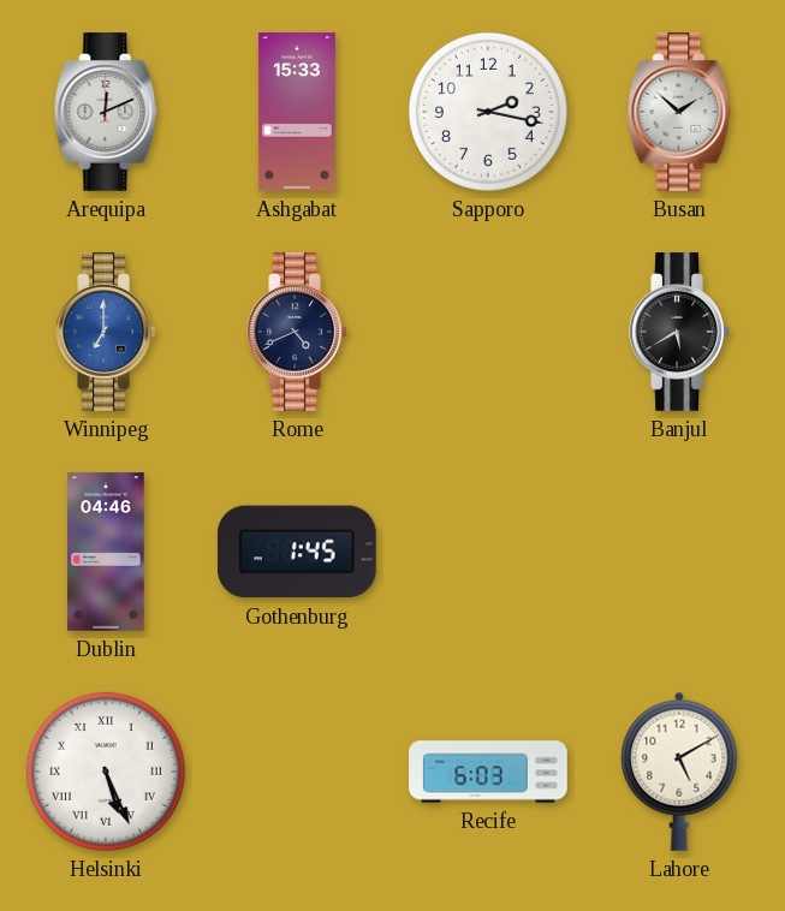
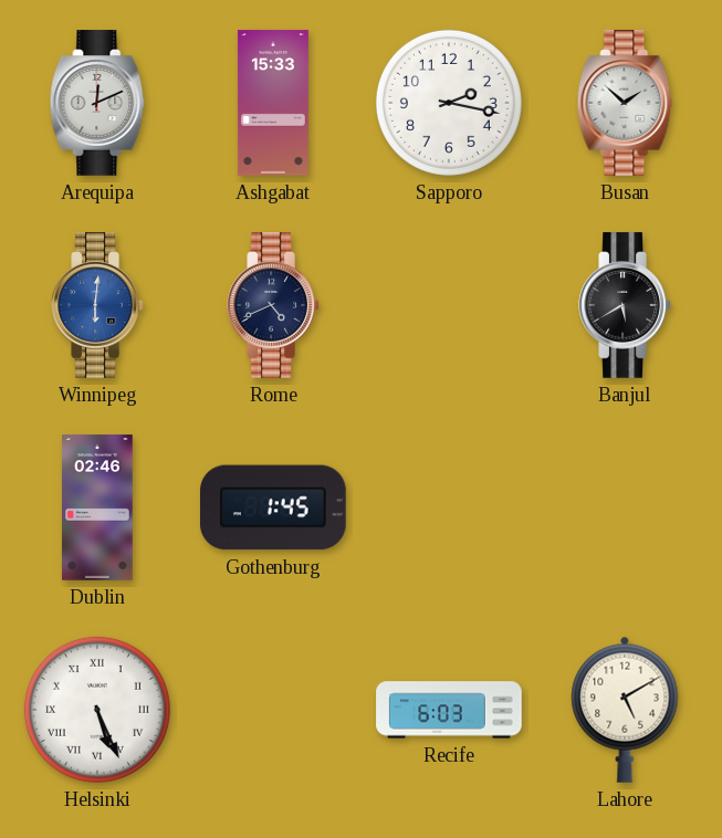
Winnipeg: 7:00 -> 6:01
Dublin: 04:46 -> 02:46
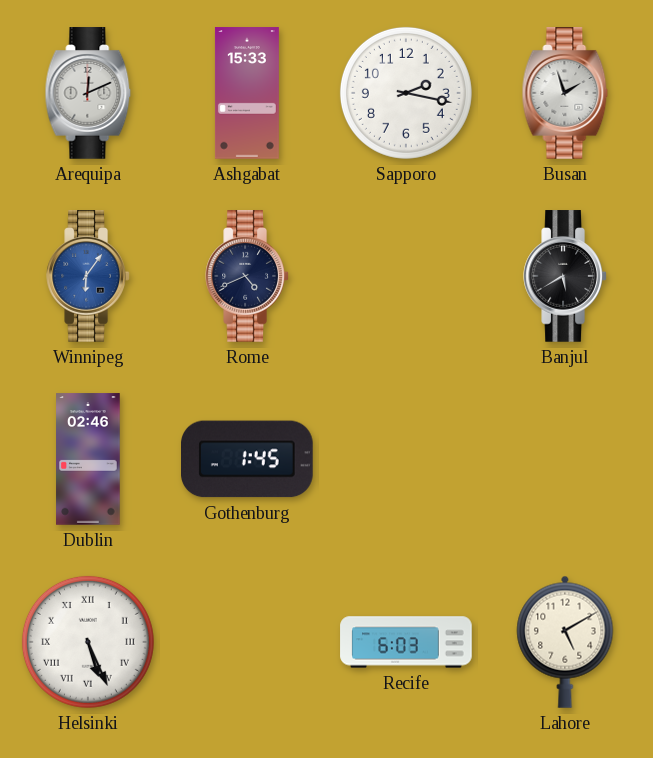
Busan: 1:52 -> 1:57
Winnipeg: 6:01 -> 6:06
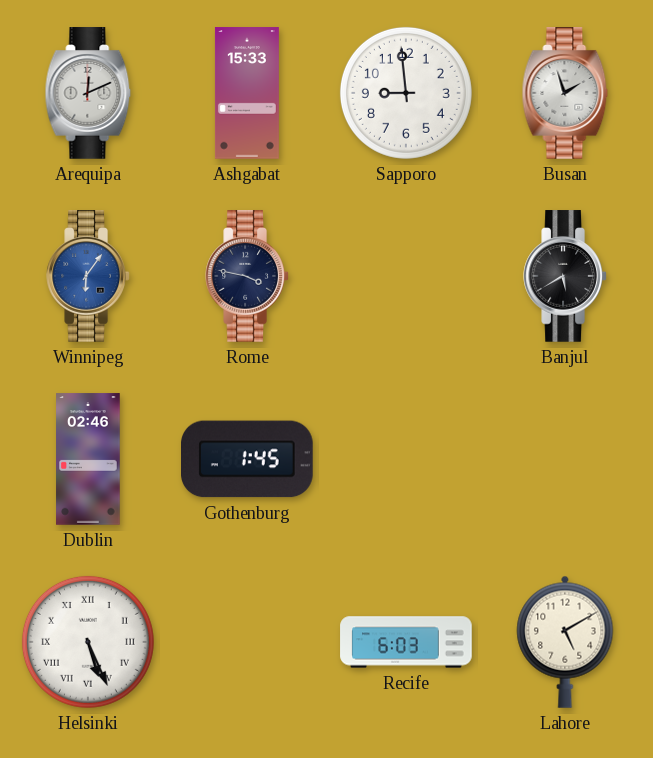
Sapporo: 2:17 -> 8:59
Rome: 4:41 -> 3:47
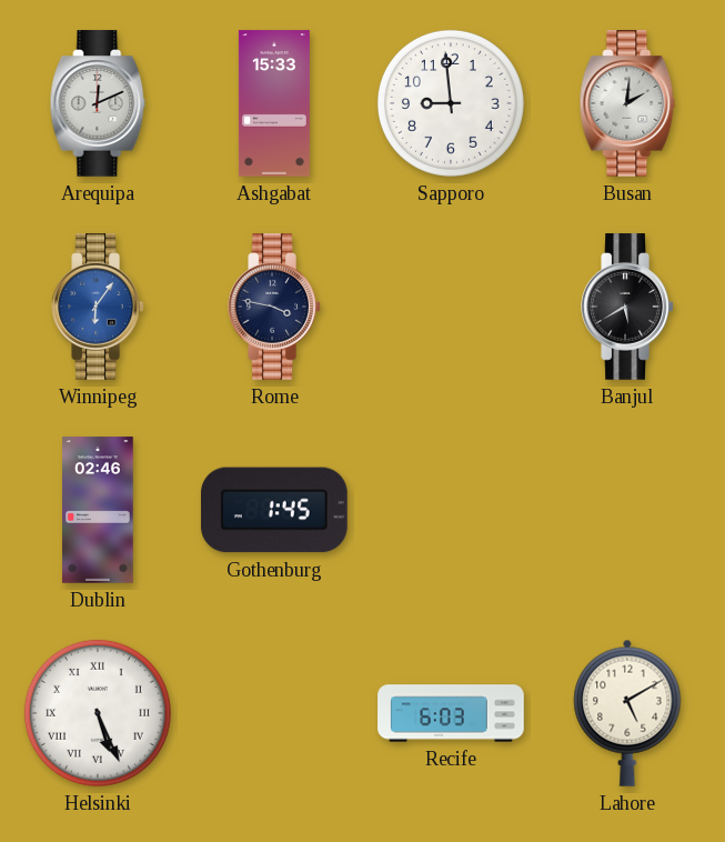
Busan: 1:57 -> 2:01
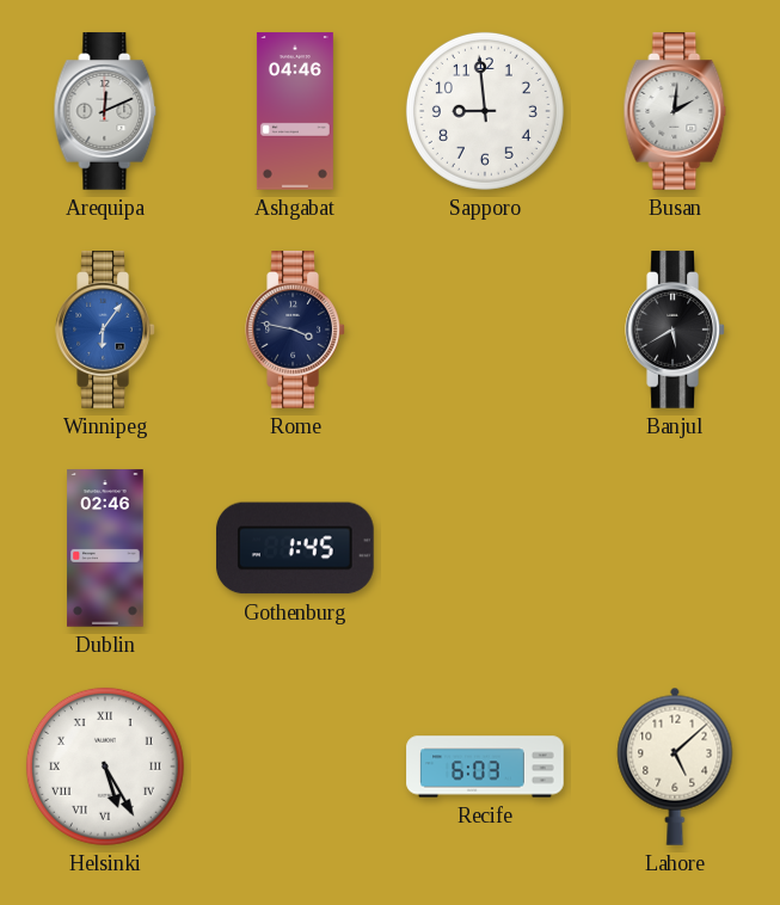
Ashgabat: 15:33 -> 04:46
Helsinki: 5:26 -> 5:25
Lahore: 5:10 -> 5:08
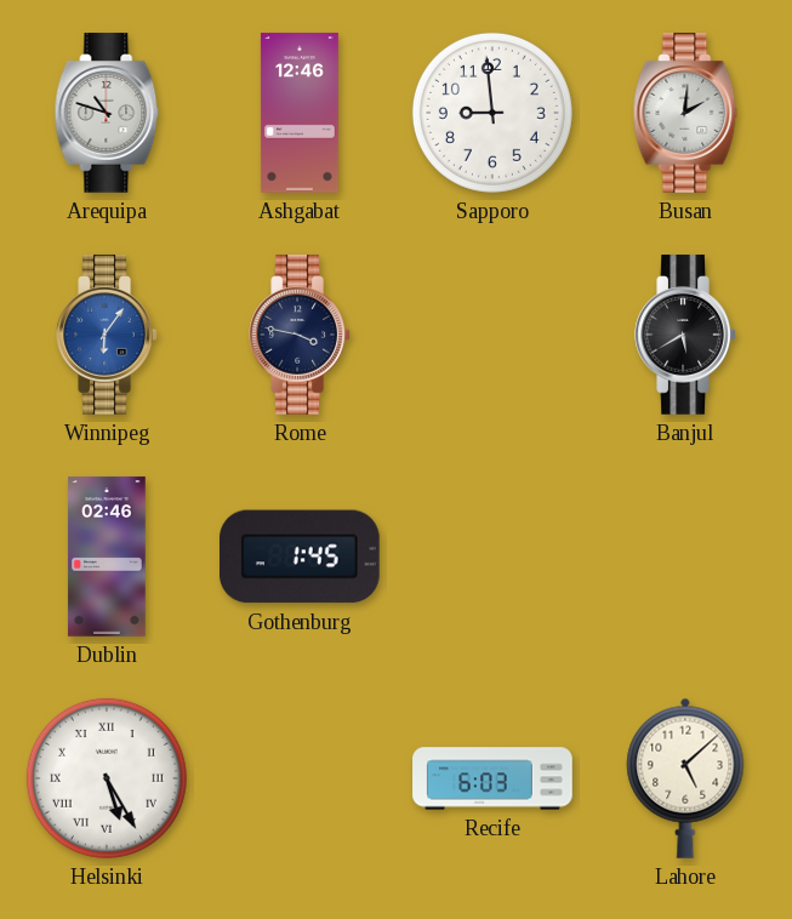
Arequipa: 12:11 -> 10:48
Ashgabat: 04:46 -> 12:46
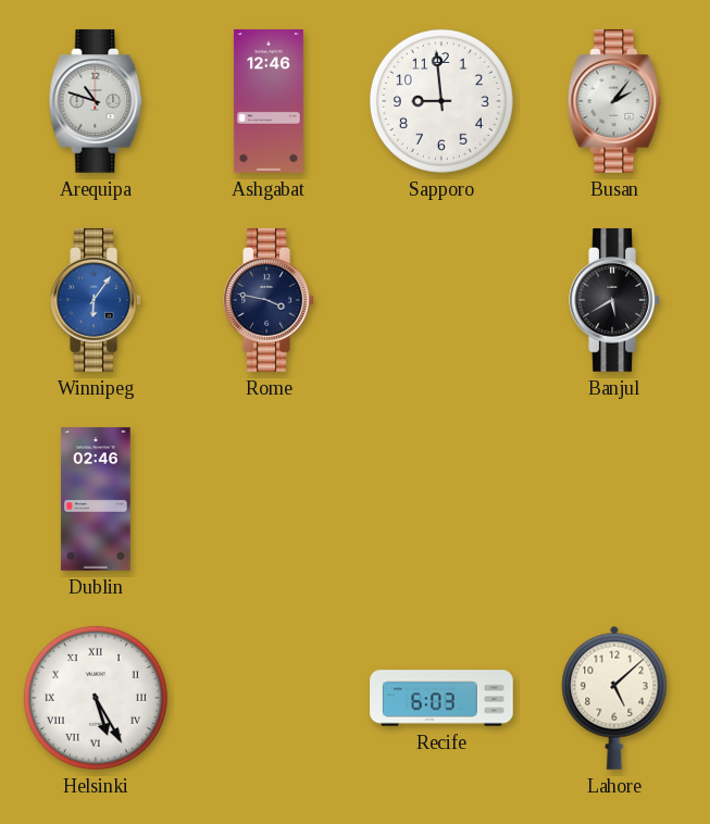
Busan: 2:01 -> 2:06
Gothenburg: 1:45 -> none
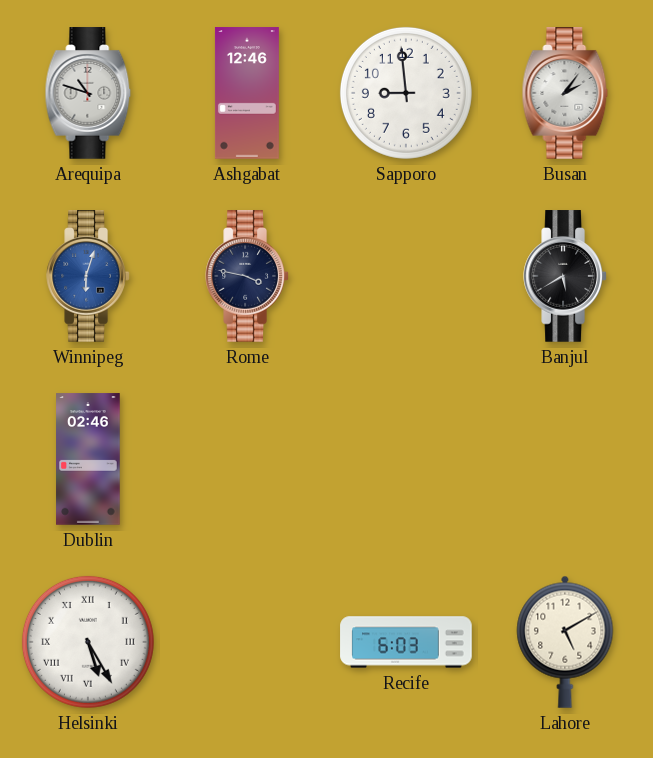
Winnipeg: 6:06 -> 6:03
Lahore: 5:08 -> 5:10
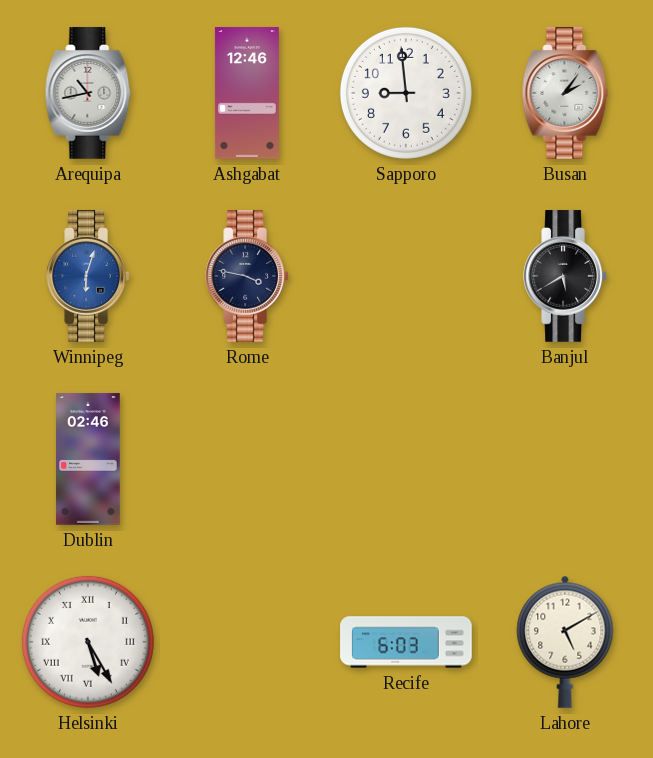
Arequipa: 10:48 -> 10:43
